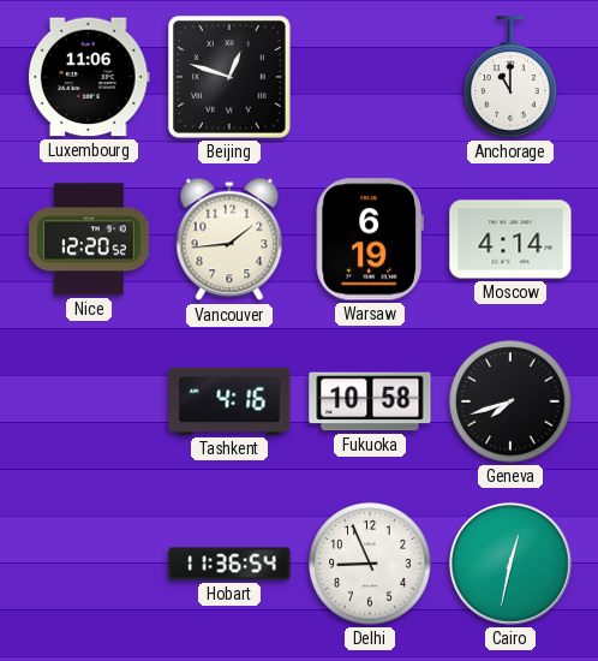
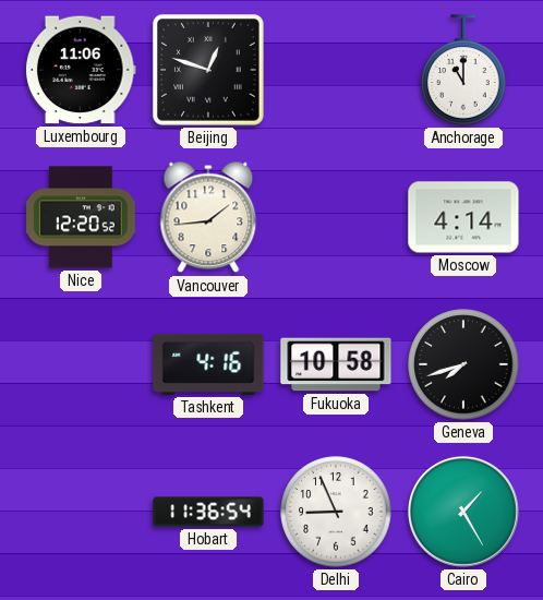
Warsaw: 6:19 -> none
Cairo: 12:32 -> 1:25
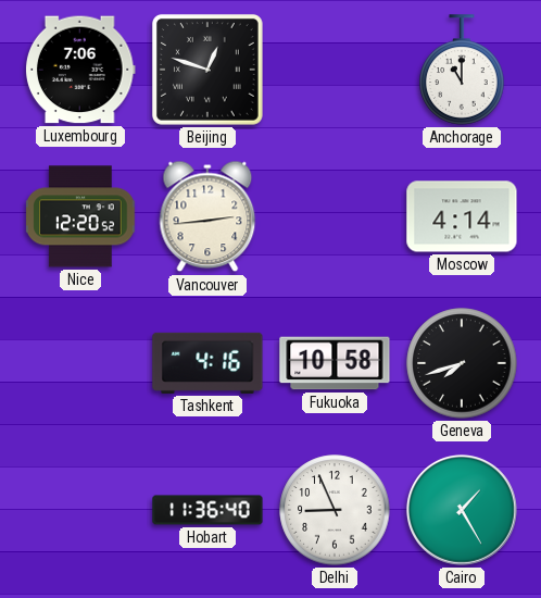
Luxembourg: 11:06 -> 7:06
Vancouver: 1:44 -> 2:44
Hobart: 11:36:54 -> 11:36:40
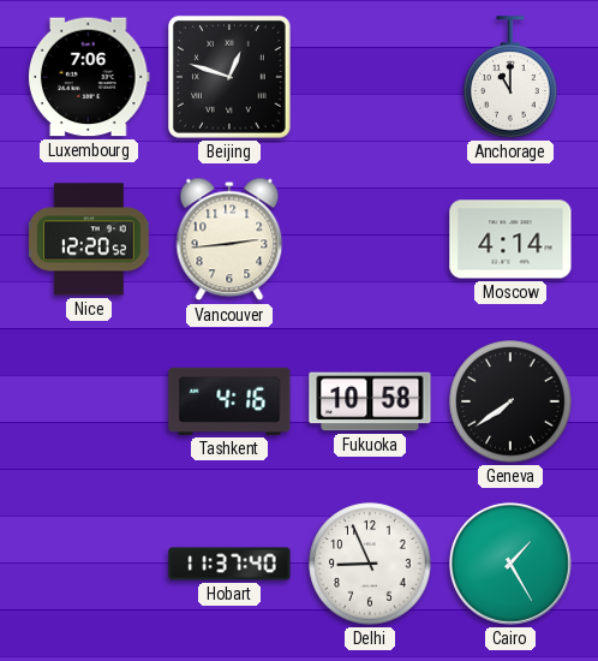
Geneva: 7:42 -> 7:39
Hobart: 11:36 -> 11:37
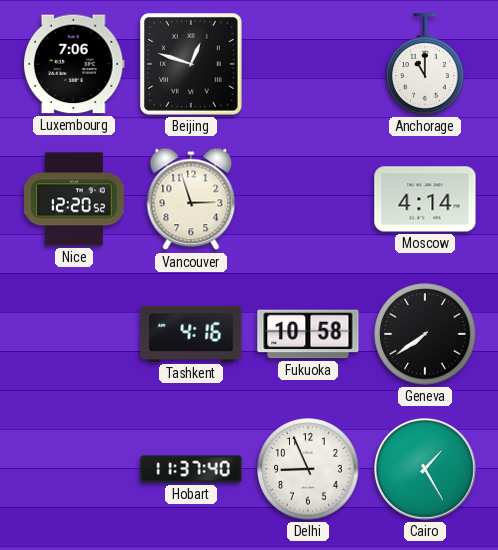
Vancouver: 2:44 -> 2:57
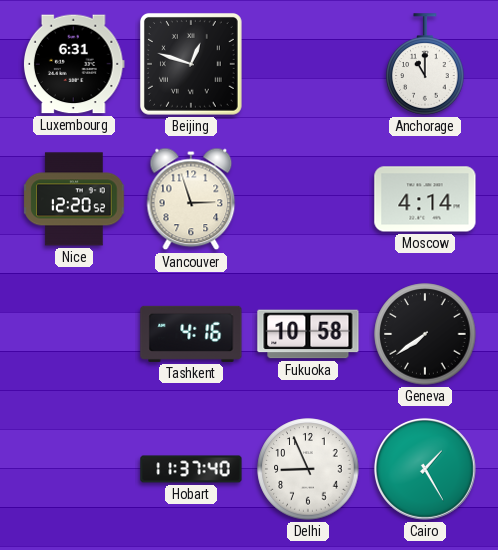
Luxembourg: 7:06 -> 6:31
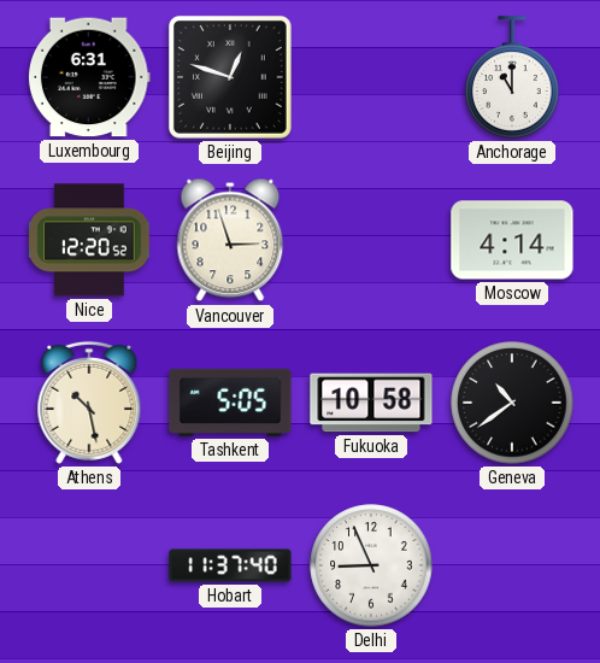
Athens: none -> 10:28
Tashkent: 4:16 -> 5:05
Geneva: 7:39 -> 10:39
Cairo: 1:25 -> none
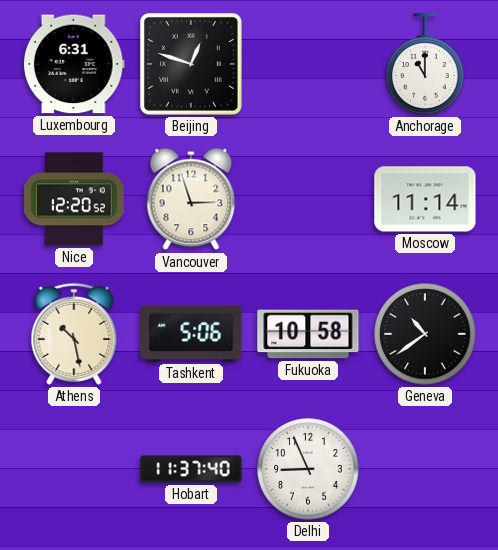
Moscow: 4:14 -> 11:14
Tashkent: 5:05 -> 5:06
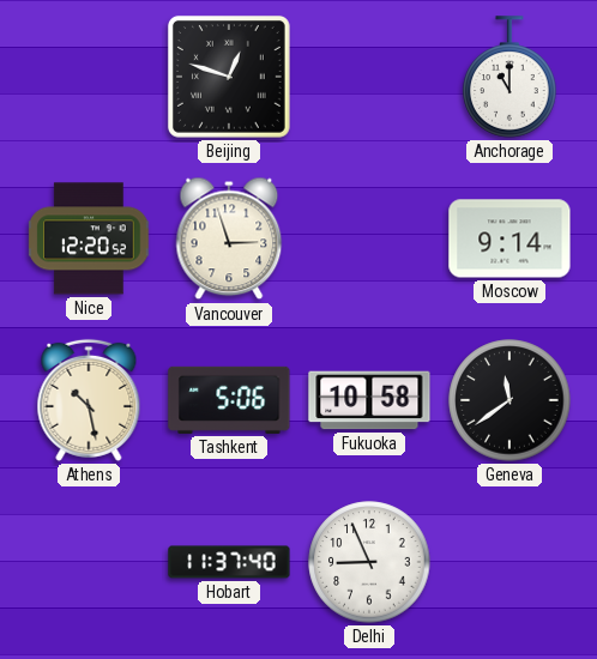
Luxembourg: 6:31 -> none
Moscow: 11:14 -> 9:14
Geneva: 10:39 -> 11:39
